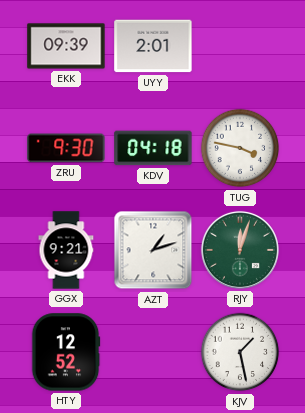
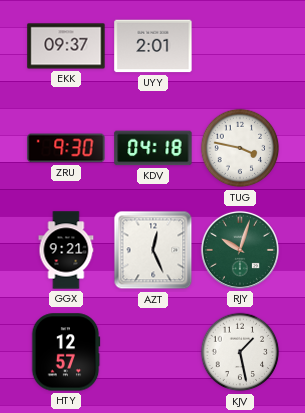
EKK: 09:39 -> 09:37
AZT: 1:12 -> 12:26
RJY: 12:03 -> 10:03
HTY: 12:52 -> 12:57
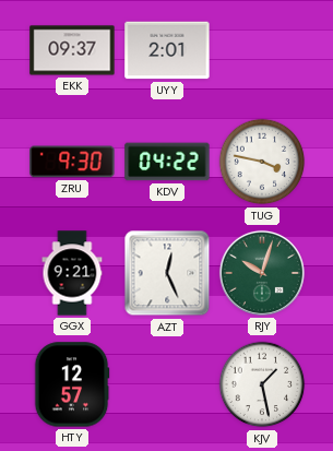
KDV: 04:18 -> 04:22
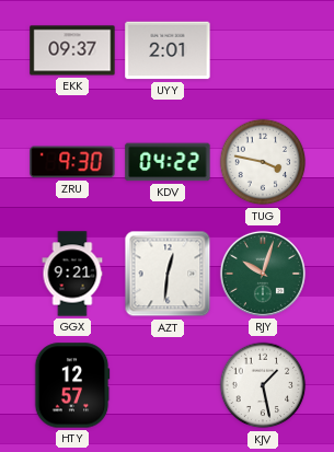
AZT: 12:26 -> 12:31
